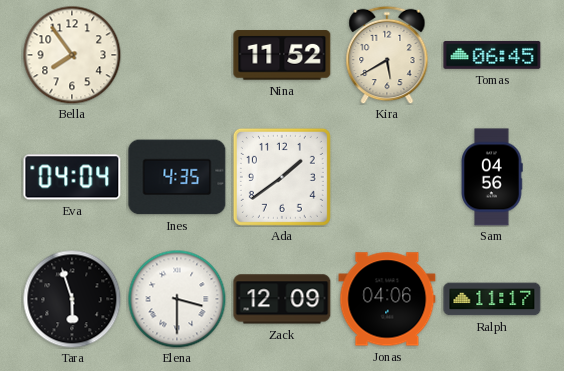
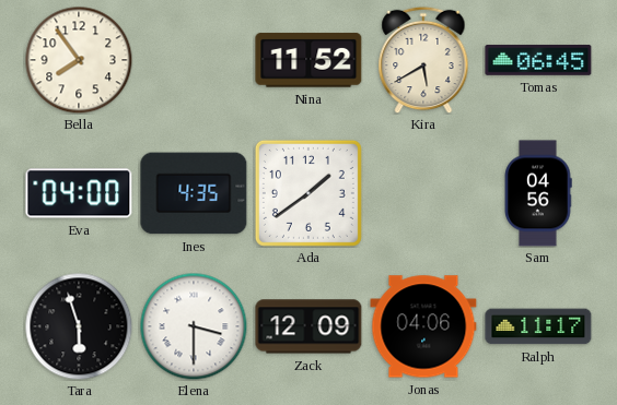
Eva: 04:04 -> 04:00
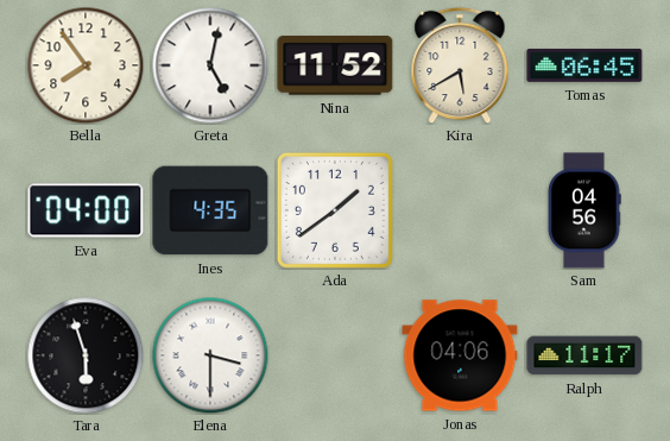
Greta: none -> 5:02
Zack: 12:09 -> none
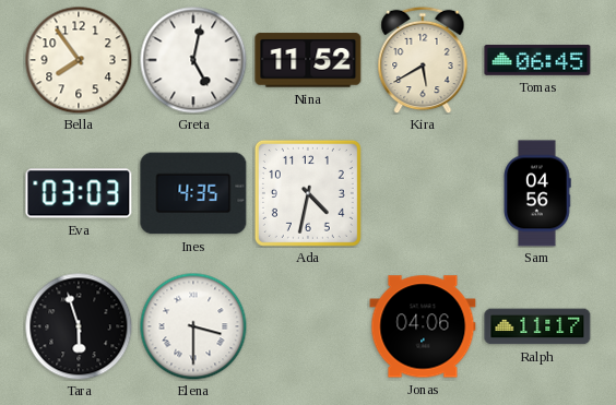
Eva: 04:00 -> 03:03
Ada: 1:39 -> 4:32
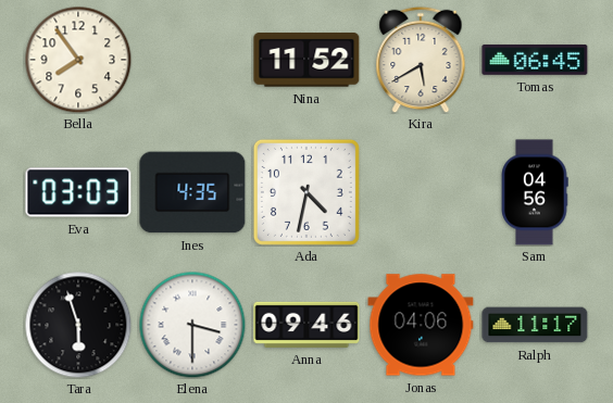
Greta: 5:02 -> none
Anna: none -> 09:46
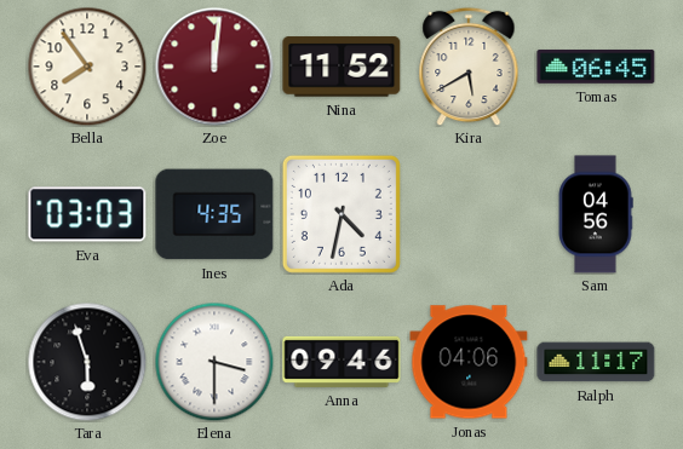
Zoe: none -> 12:01
